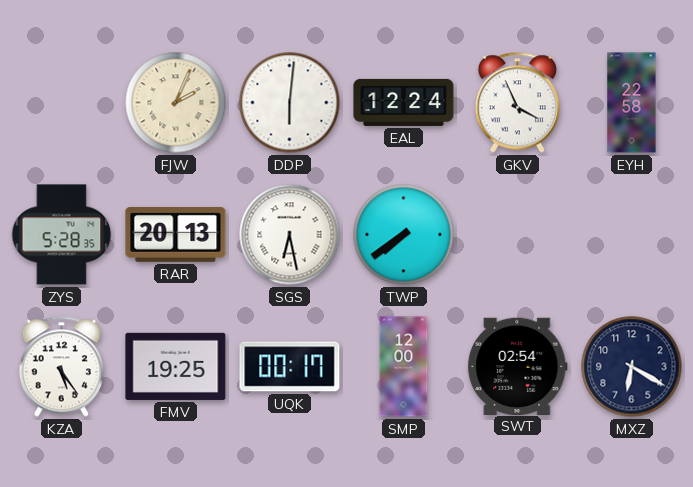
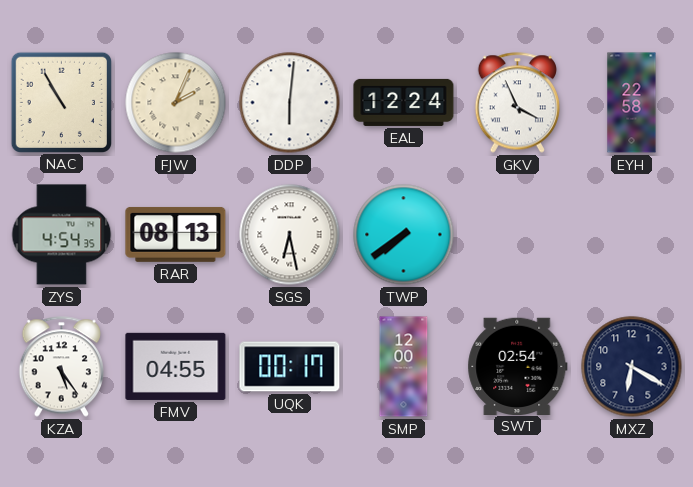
NAC: none -> 10:55
ZYS: 5:28 -> 4:54
RAR: 20:13 -> 08:13
FMV: 19:25 -> 04:55
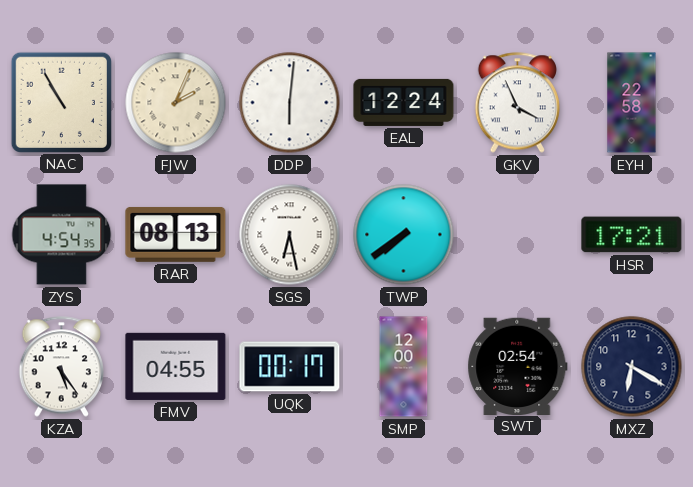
HSR: none -> 17:21
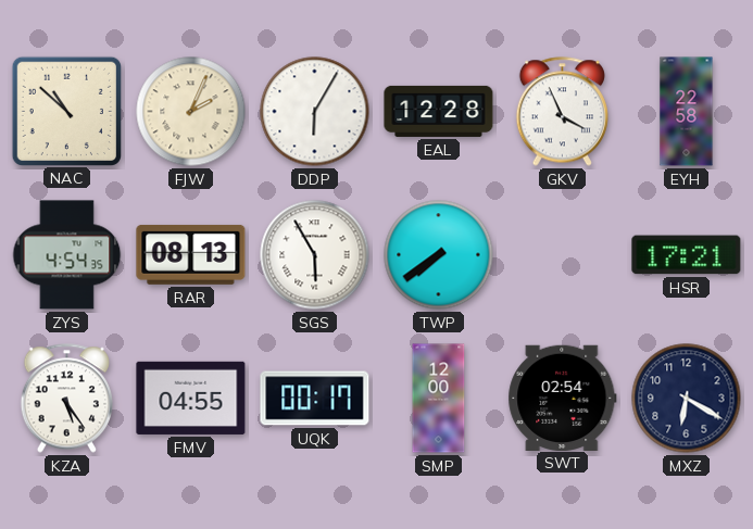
NAC: 10:55 -> 10:52
DDP: 6:01 -> 6:05
EAL: 12:24 -> 12:28
SGS: 6:28 -> 5:55
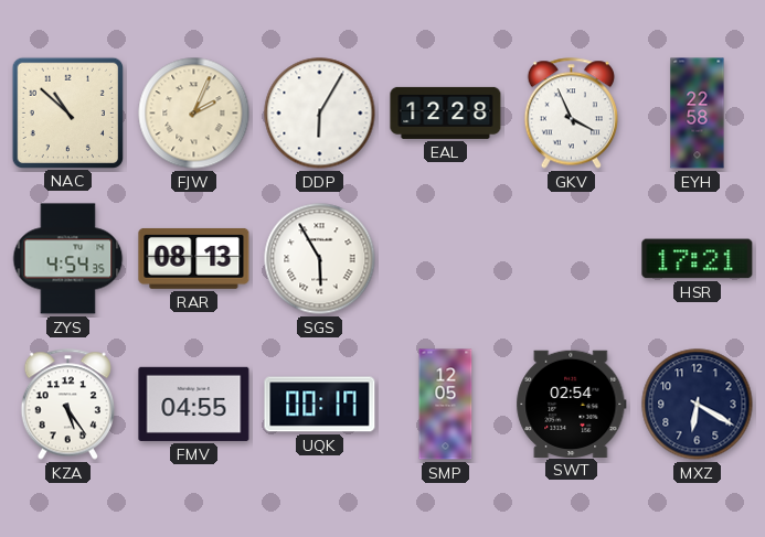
TWP: 7:39 -> none
SMP: 12:00 -> 12:05
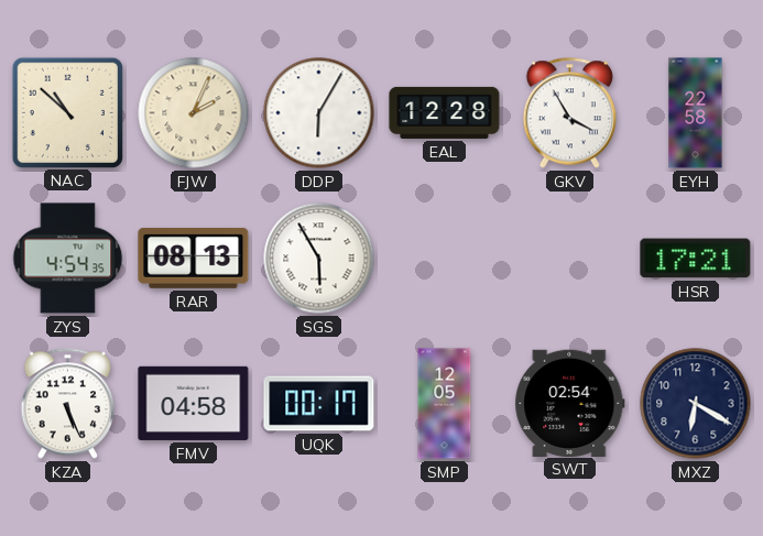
GKV: 3:56 -> 3:55
KZA: 5:24 -> 5:26
FMV: 04:55 -> 04:58
